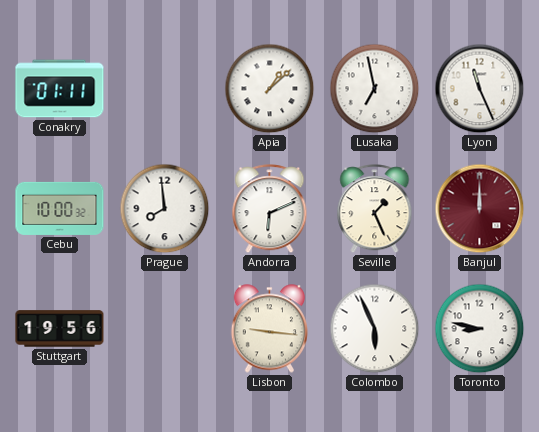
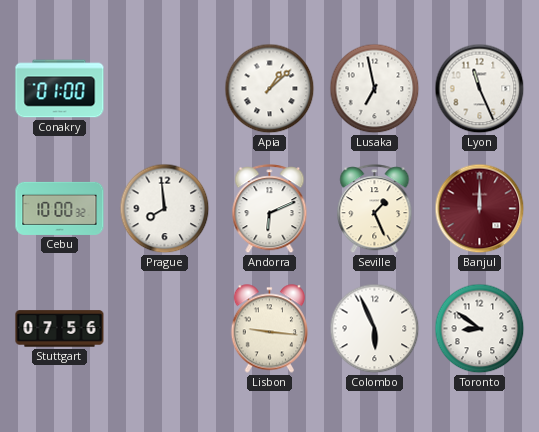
Conakry: 01:11 -> 01:00
Stuttgart: 19:56 -> 07:56
Toronto: 8:47 -> 8:51
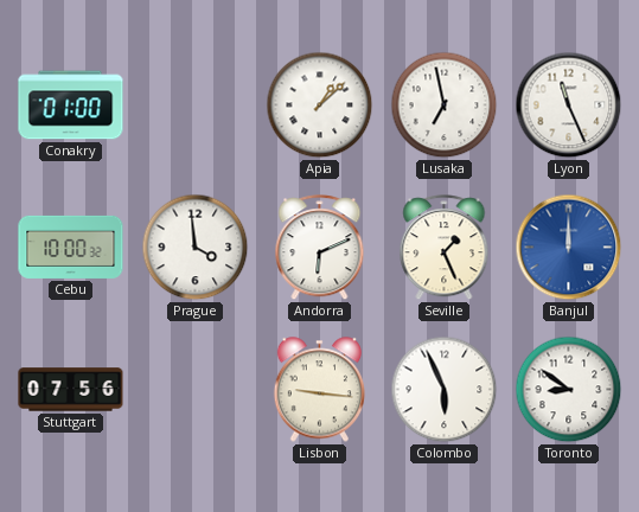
Prague: 7:59 -> 3:59
Banjul dial: burgundy -> blue
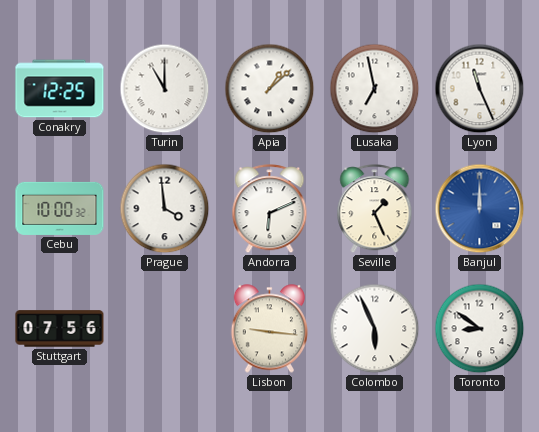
Conakry: 01:00 -> 12:25
Turin: none -> 11:00
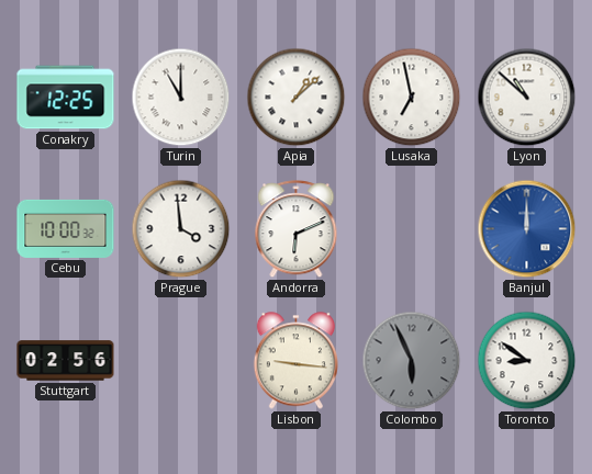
Lyon: 11:26 -> 10:52
Seville: 1:26 -> none
Stuttgart: 07:56 -> 02:56
Colombo dial: white -> grey
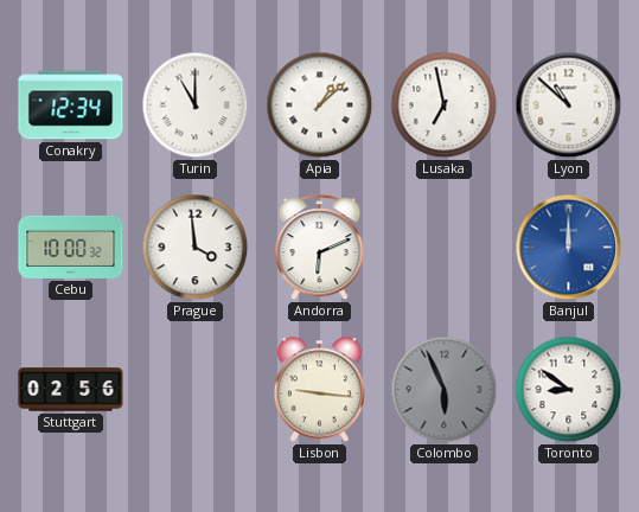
Conakry: 12:25 -> 12:34
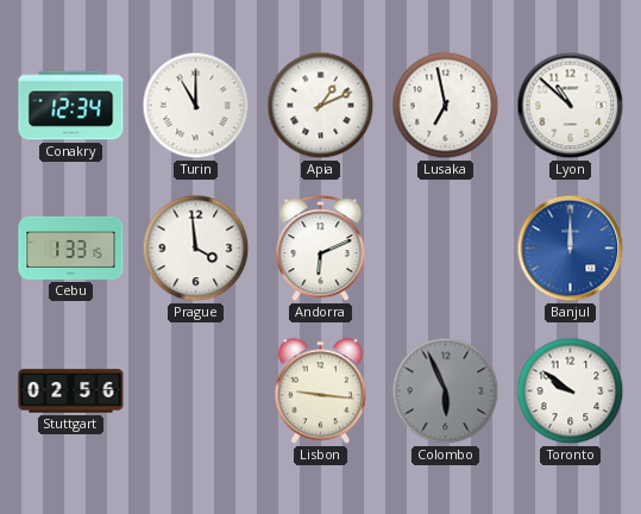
Apia: 1:08 -> 1:11
Cebu: 10:00 -> 1:33
Toronto: 8:51 -> 9:51
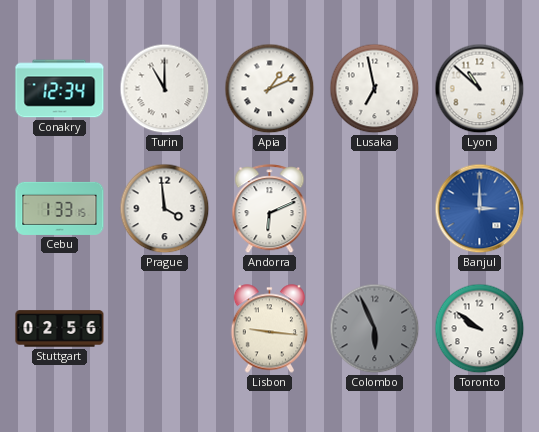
Banjul: 12:00 -> 3:00
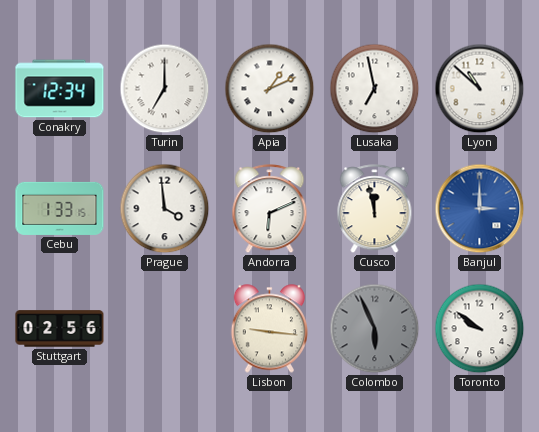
Turin: 11:00 -> 7:00
Cusco: none -> 11:58
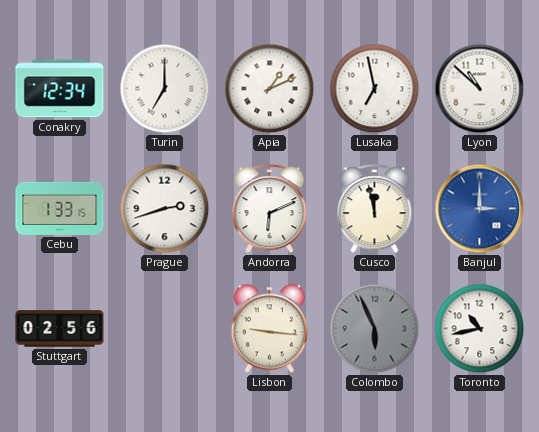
Prague: 3:59 -> 2:42
Toronto: 9:51 -> 10:43
